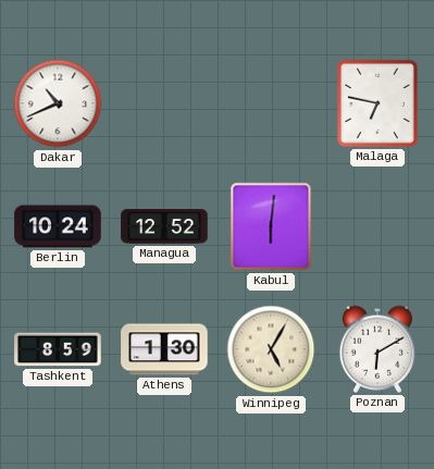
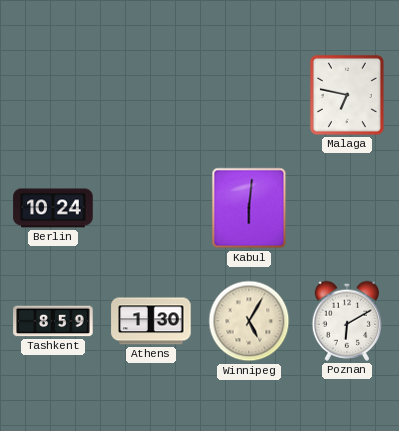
Dakar: 10:41 -> none
Managua: 12:52 -> none
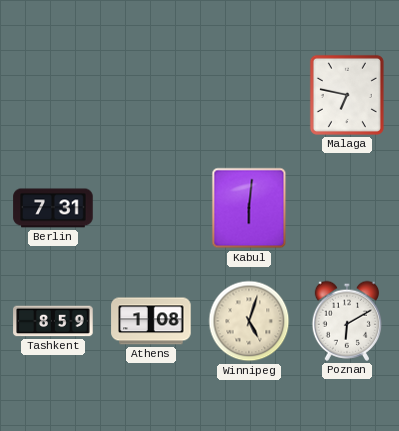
Berlin: 10:24 -> 7:31
Athens: 1:30 -> 1:08
Winnipeg: 5:05 -> 5:03
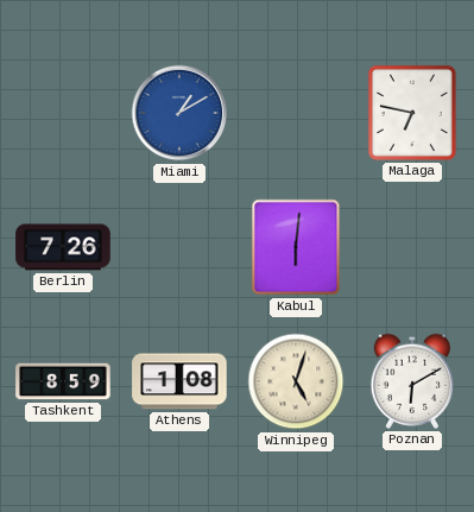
Miami: none -> 1:10
Berlin: 7:31 -> 7:26
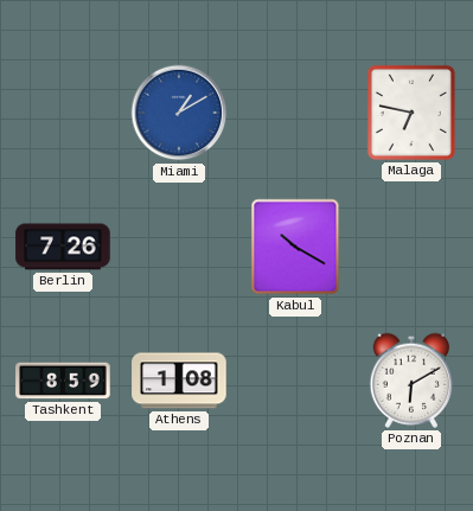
Kabul: 6:01 -> 10:20
Winnipeg: 5:03 -> none
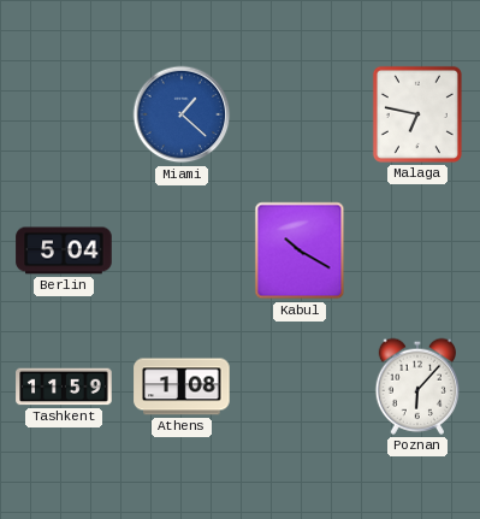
Miami: 1:10 -> 1:22
Berlin: 7:26 -> 5:04
Tashkent: 8:59 -> 11:59
Poznan: 6:10 -> 6:07
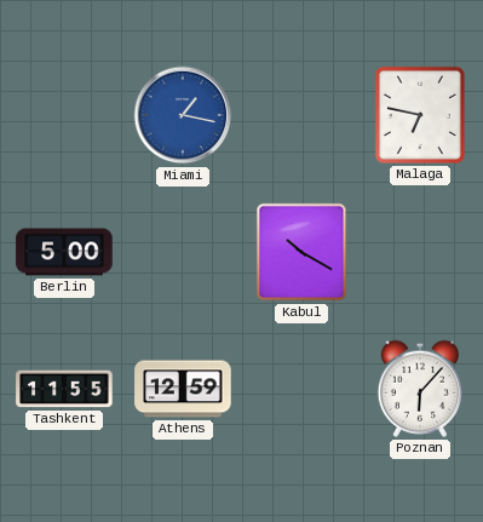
Miami: 1:22 -> 1:17
Berlin: 5:04 -> 5:00
Tashkent: 11:59 -> 11:55
Athens: 1:08 -> 12:59
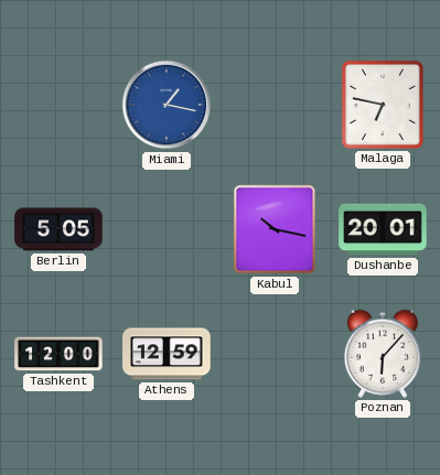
Berlin: 5:00 -> 5:05
Kabul: 10:20 -> 10:17
Dushanbe: none -> 20:01
Tashkent: 11:55 -> 12:00
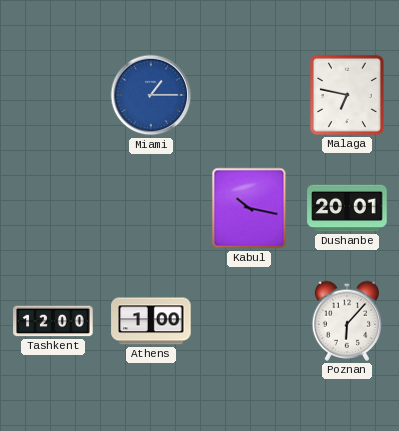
Miami: 1:17 -> 1:15
Berlin: 5:05 -> none
Athens: 12:59 -> 1:00
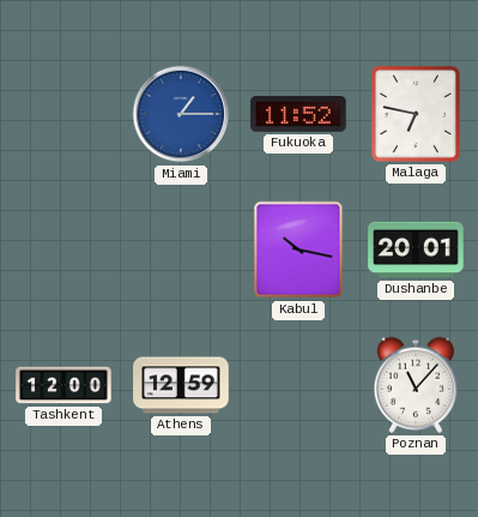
Fukuoka: none -> 11:52
Athens: 1:00 -> 12:59
Poznan: 6:07 -> 11:07
